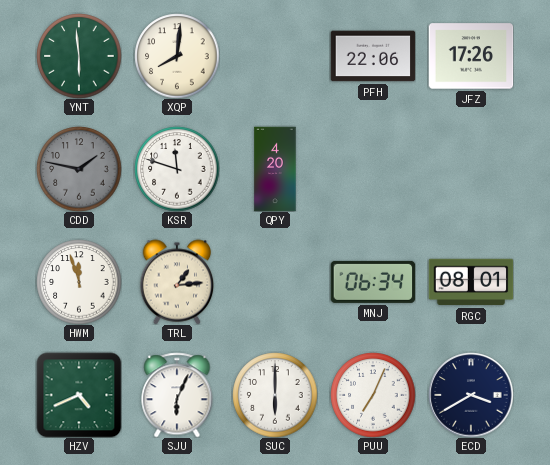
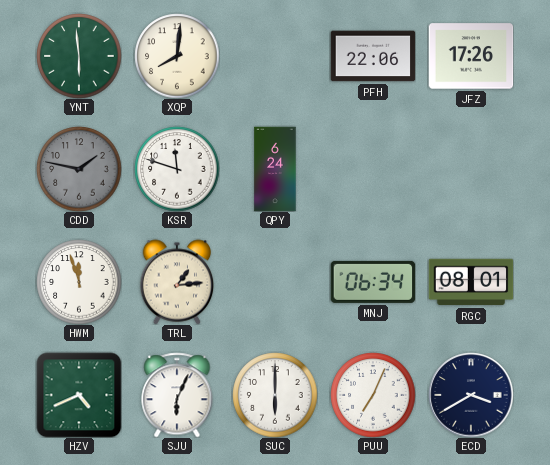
QPY: 4:20 -> 6:24
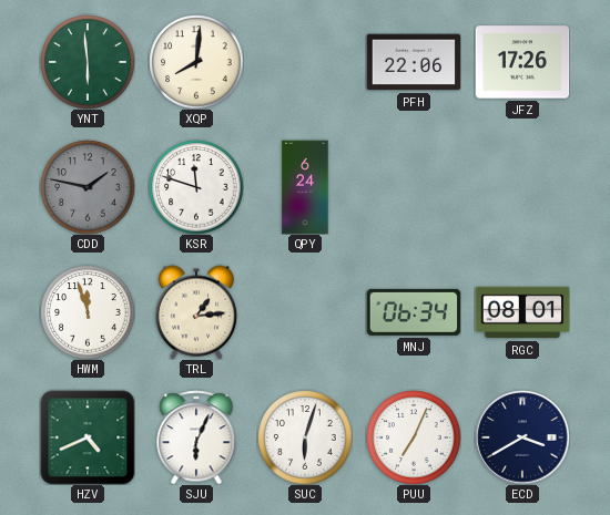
SUC: 6:00 -> 6:03
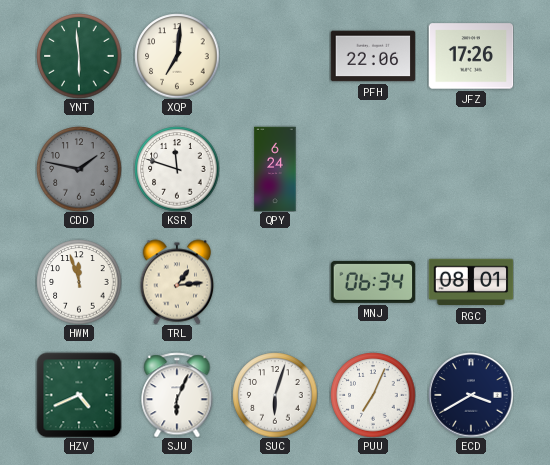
XQP: 8:01 -> 7:01
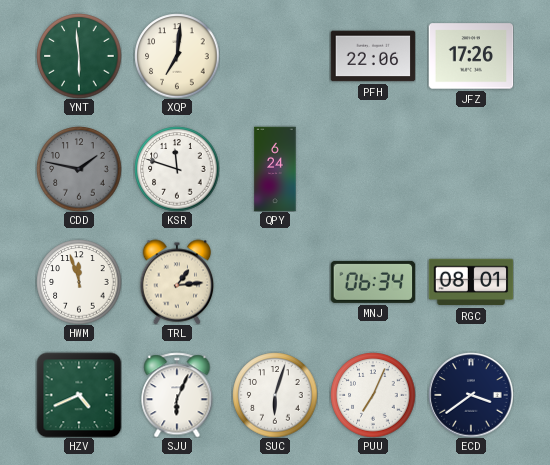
ECD: 3:40 -> 3:39
